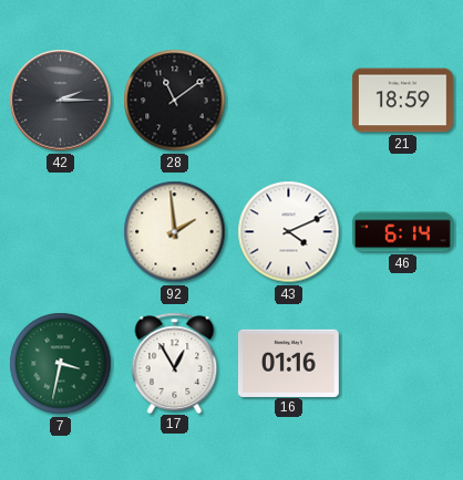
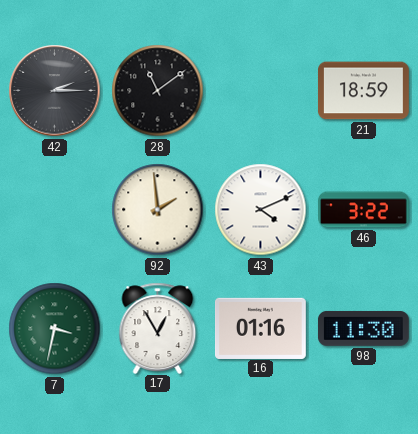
46: 6:14 -> 3:22
98: none -> 11:30
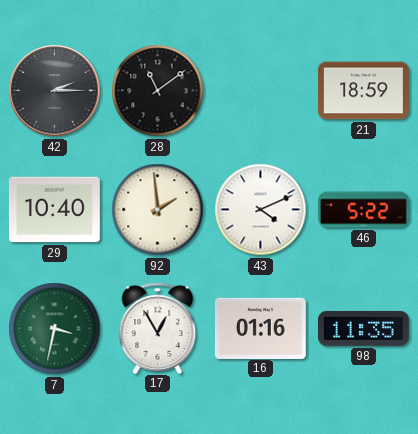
29: none -> 10:40
46: 3:22 -> 5:22
98: 11:30 -> 11:35
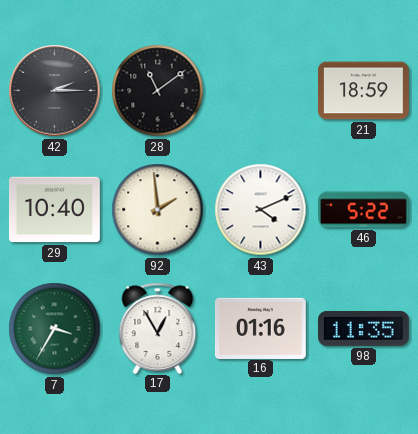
7: 3:32 -> 3:35
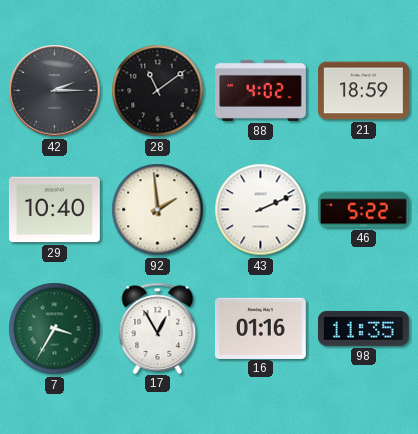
88: none -> 4:02
43: 4:11 -> 2:11
